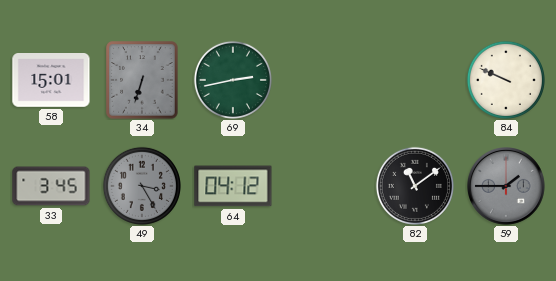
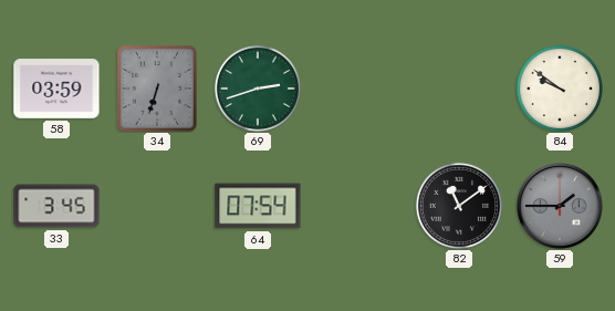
58: 15:01 -> 03:59
69: 2:43 -> 2:42
84: 9:49 -> 9:51
49: 3:25 -> none
64: 04:12 -> 07:54
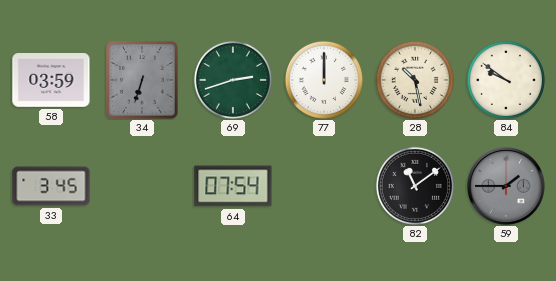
77: none -> 12:00
28: none -> 10:28
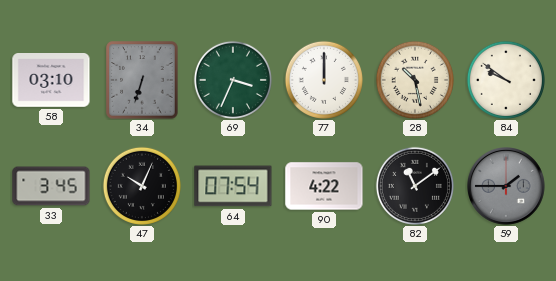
58: 03:59 -> 03:10
69: 2:42 -> 3:34
47: none -> 10:04
90: none -> 4:22
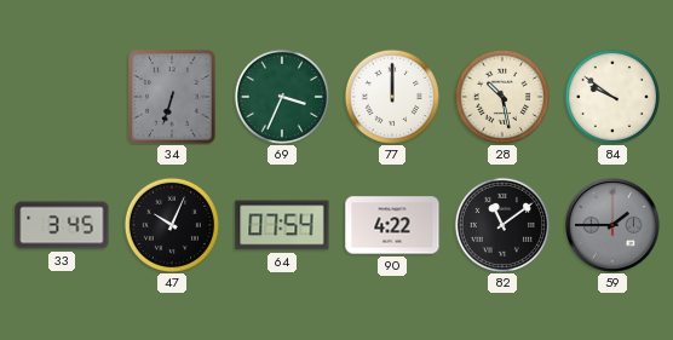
58: 03:10 -> none
